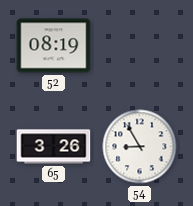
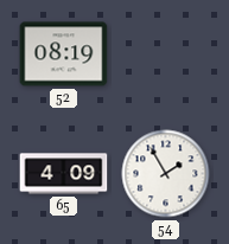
65: 3:26 -> 4:09
54: 8:55 -> 1:55
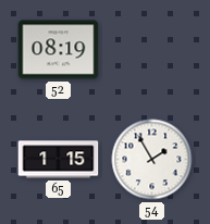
65: 4:09 -> 1:15
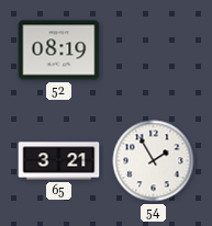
65: 1:15 -> 3:21
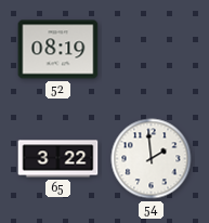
65: 3:21 -> 3:22
54: 1:55 -> 1:59
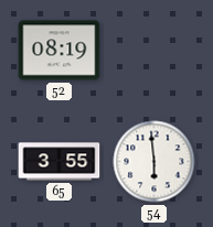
65: 3:22 -> 3:55
54: 1:59 -> 5:59
